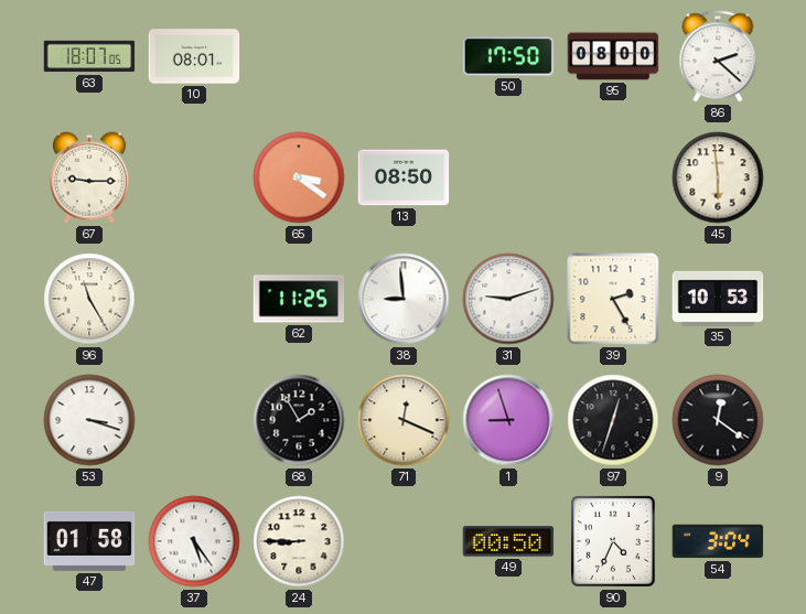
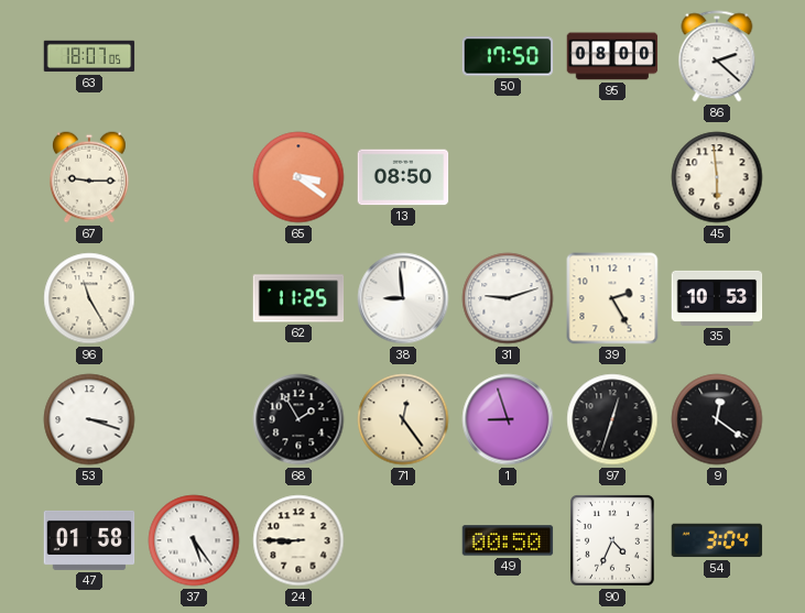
10: 08:01 -> none
71: 12:19 -> 12:24
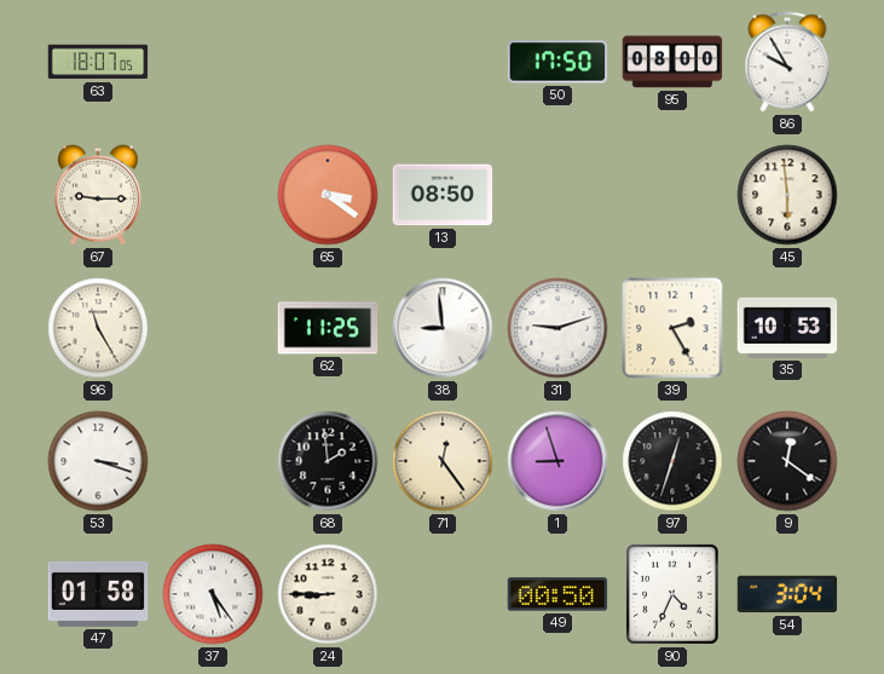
86: 2:22 -> 9:55
68: 1:55 -> 1:59
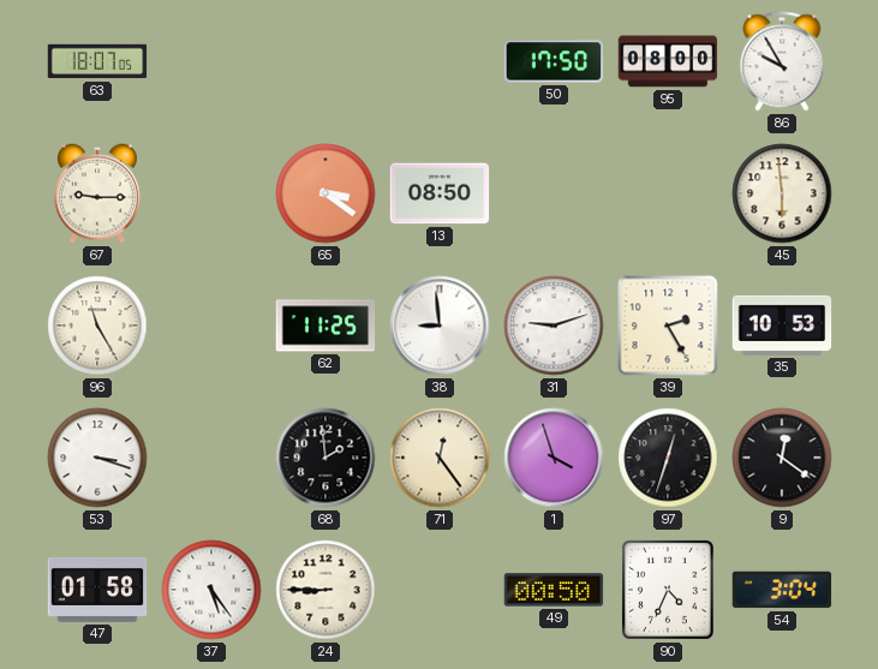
1: 8:57 -> 3:57
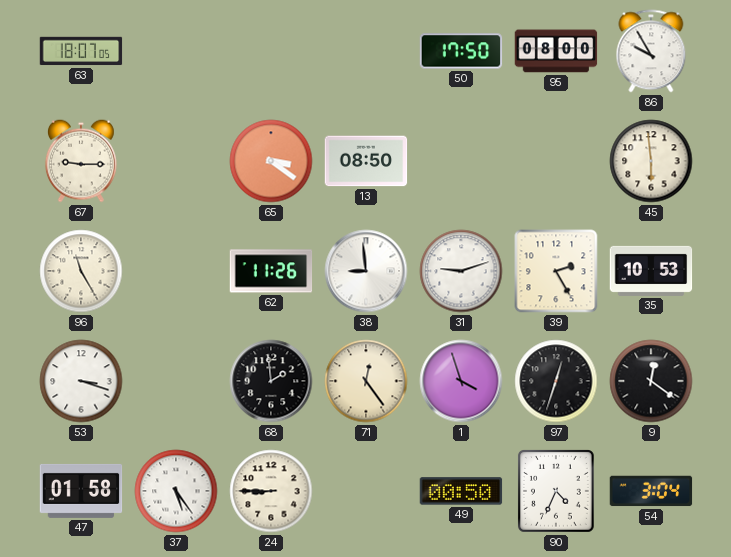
62: 11:25 -> 11:26
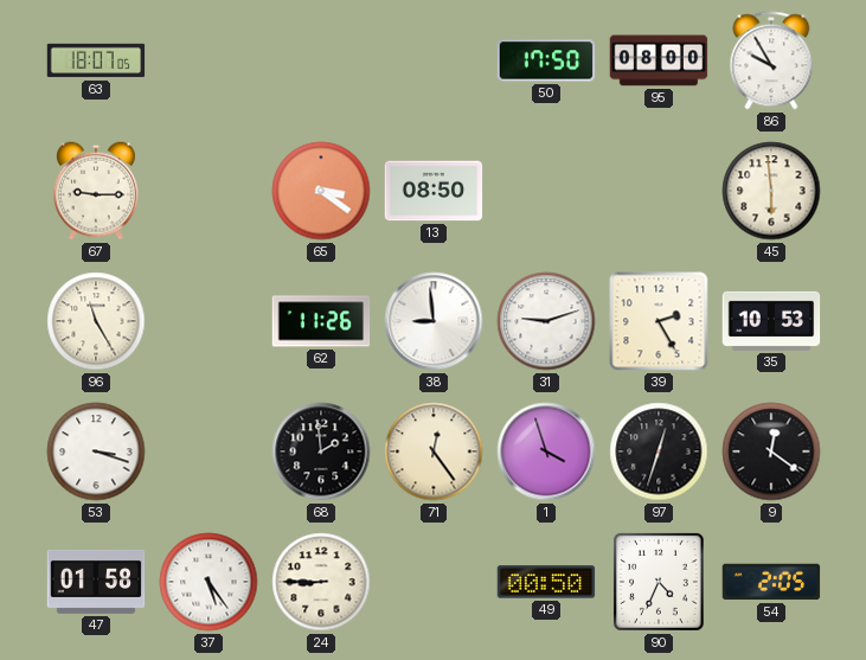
54: 3:04 -> 2:05
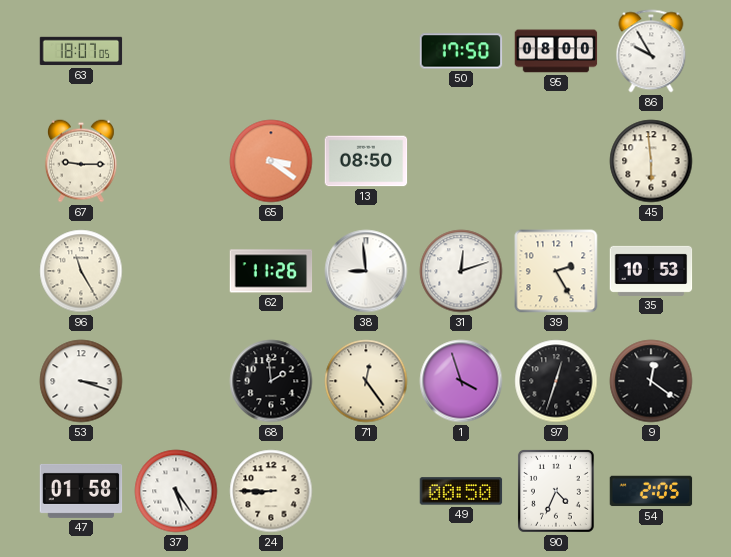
31: 9:12 -> 12:12
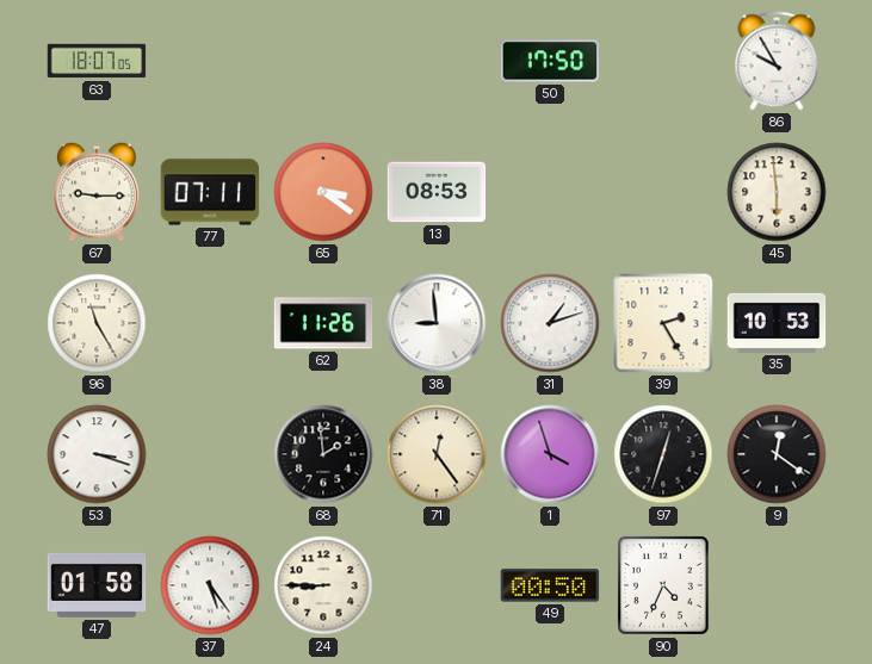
95: 08:00 -> none
77: none -> 07:11
13: 08:50 -> 08:53
31: 12:12 -> 1:12
54: 2:05 -> none
